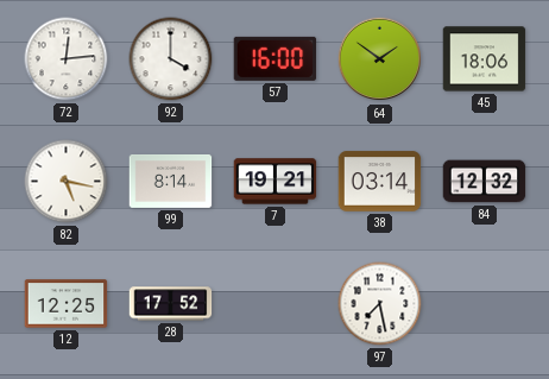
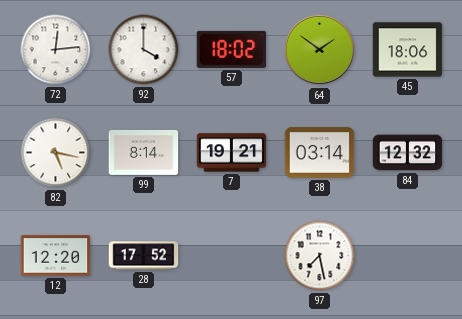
57: 16:00 -> 18:02
12: 12:25 -> 12:20
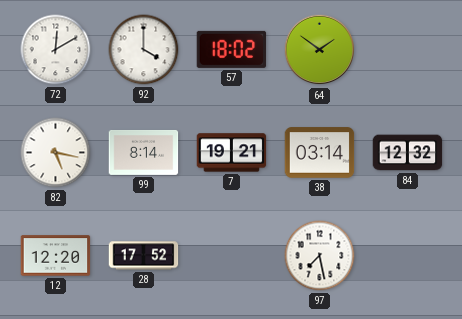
72: 12:14 -> 12:10
45: 18:06 -> none
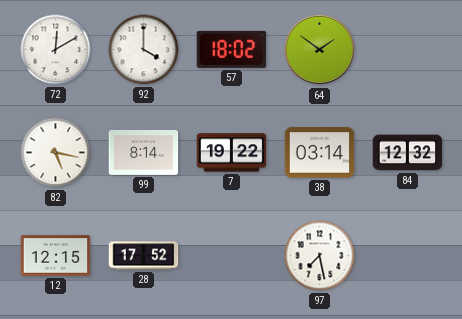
7: 19:21 -> 19:22
12: 12:20 -> 12:15
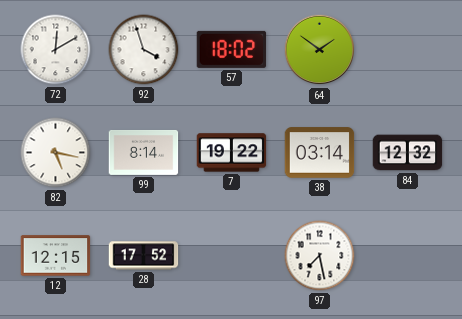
92: 4:00 -> 3:57
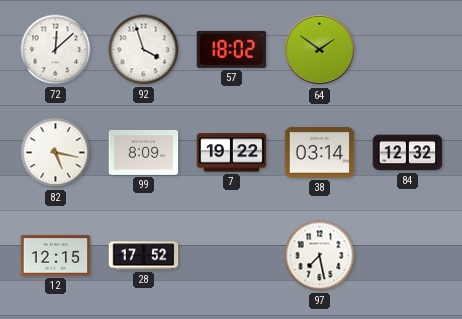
72: 12:10 -> 12:08
99: 8:14 -> 8:09
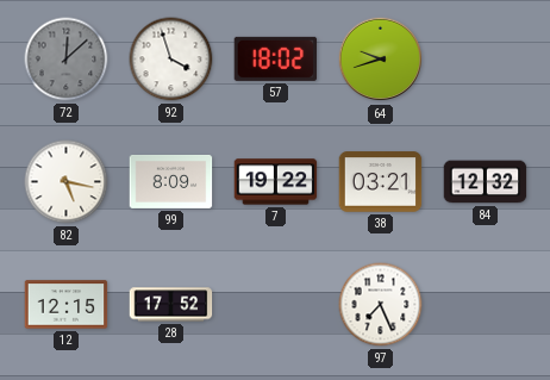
72 dial: white -> grey
64: 1:51 -> 9:42
38: 03:14 -> 03:21
97: 7:28 -> 7:26
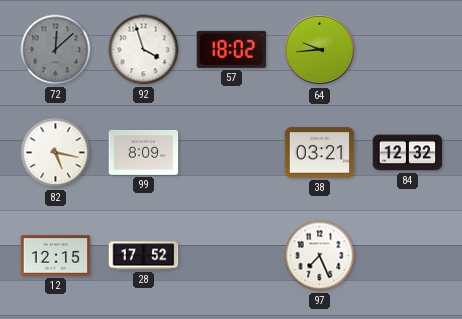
64: 9:42 -> 9:44
7: 19:22 -> none
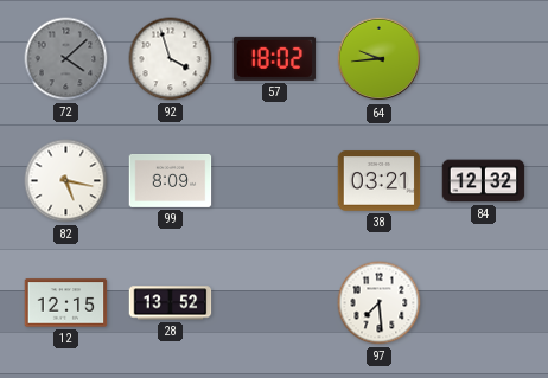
72: 12:08 -> 4:08
28: 17:52 -> 13:52
97: 7:26 -> 7:29
